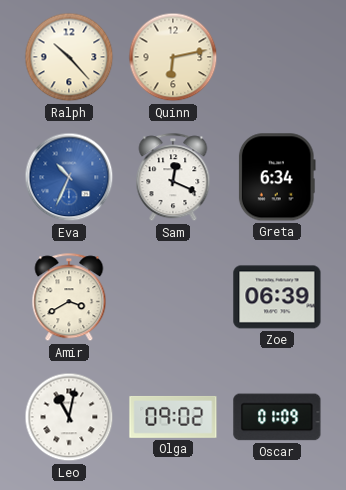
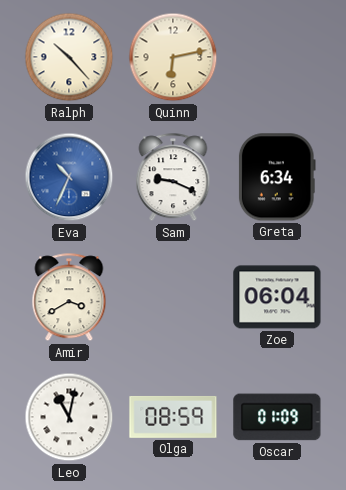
Sam: 12:19 -> 9:19
Zoe: 06:39 -> 06:04
Olga: 09:02 -> 08:59
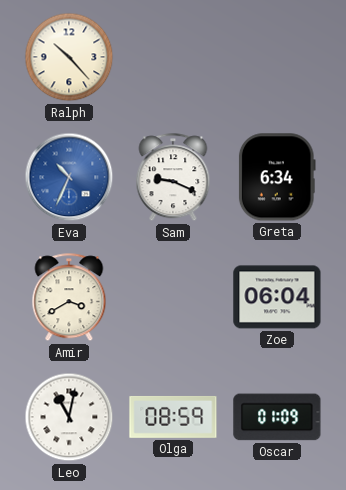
Quinn: 6:13 -> none
